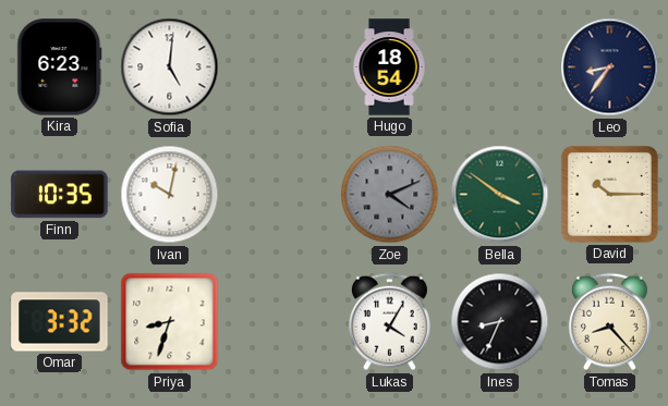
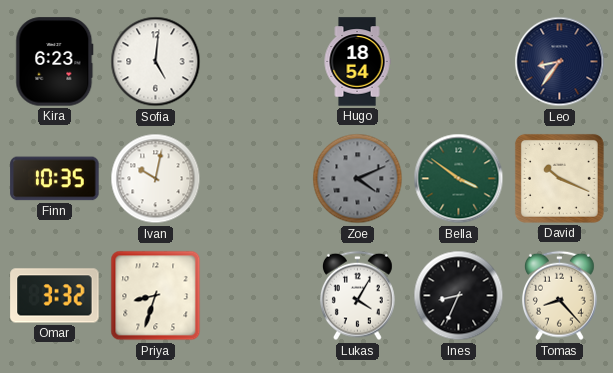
David: 10:15 -> 10:19
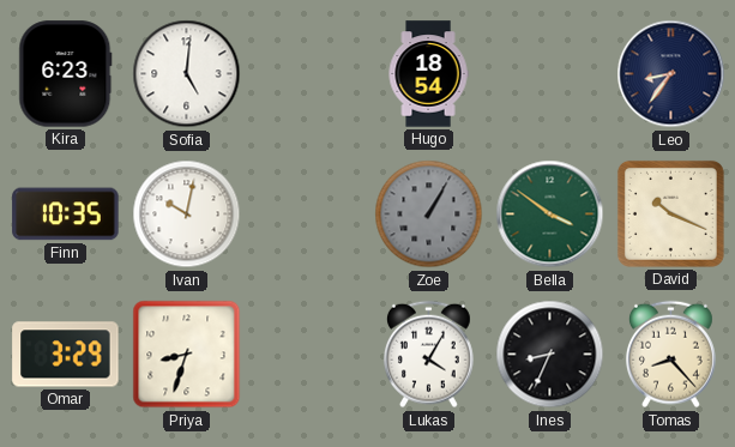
Zoe: 4:11 -> 1:05
Omar: 3:32 -> 3:29
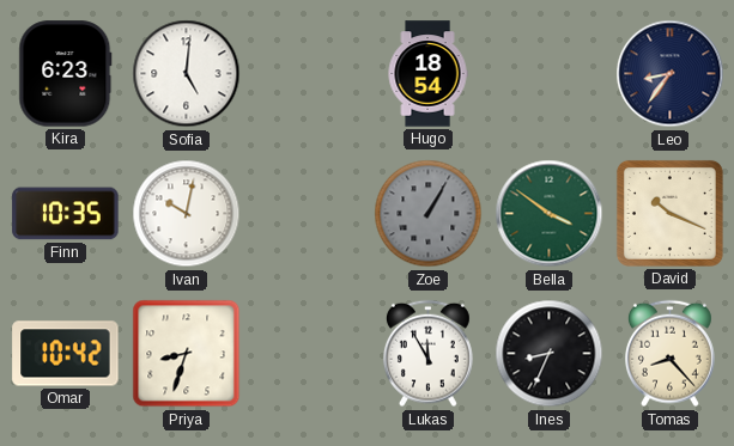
Omar: 3:29 -> 10:42
Lukas: 4:05 -> 11:55
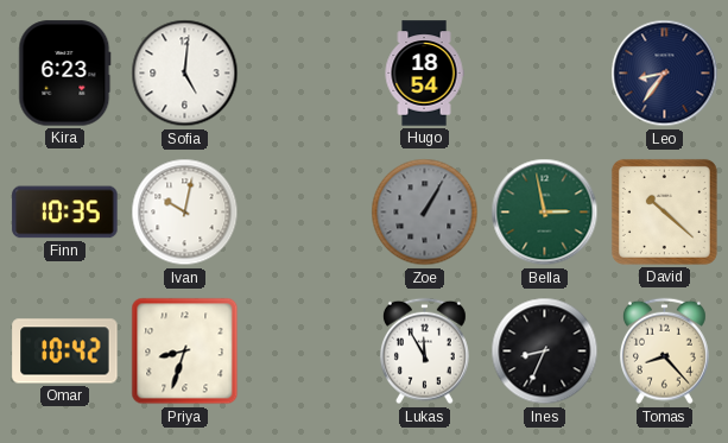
Bella: 3:51 -> 2:58
David: 10:19 -> 10:22
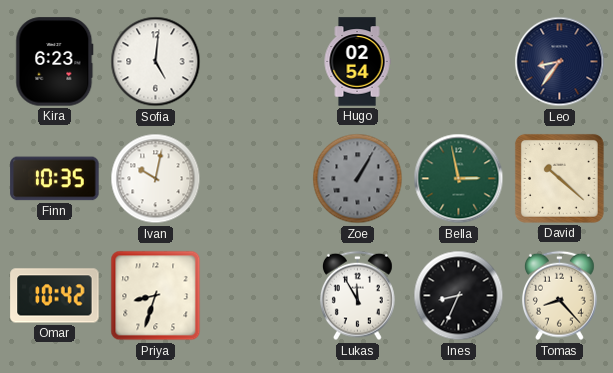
Hugo: 18:54 -> 02:54
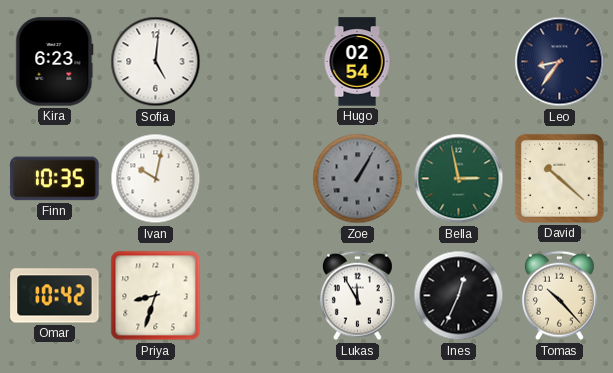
Ines: 8:34 -> 12:34
Tomas: 8:23 -> 10:23
